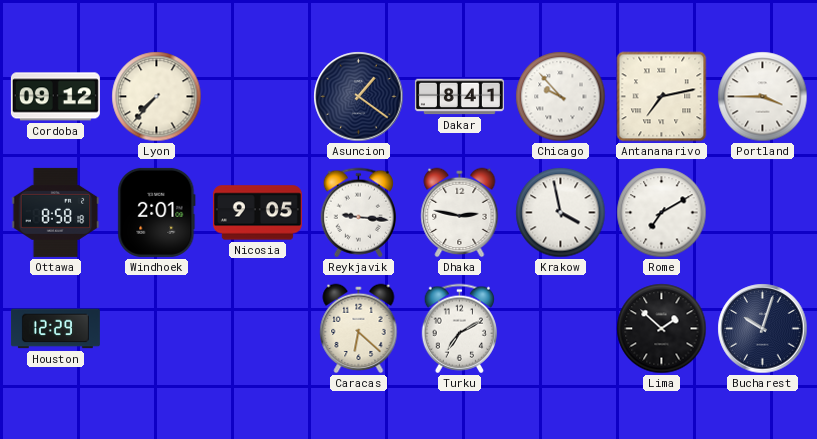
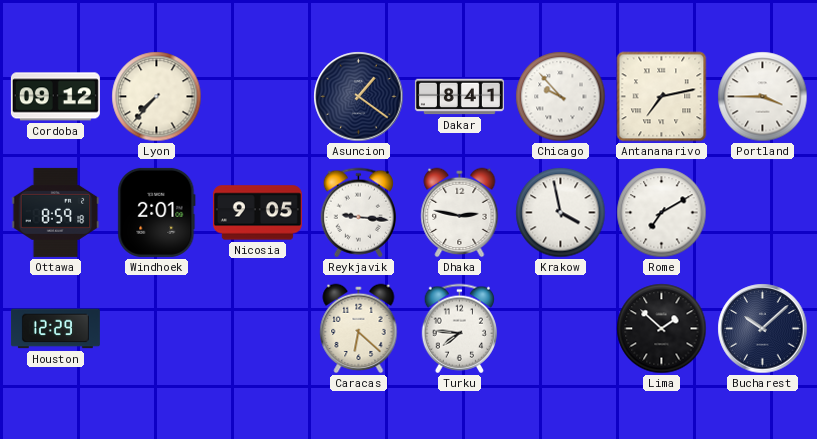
Ottawa: 8:58 -> 8:59
Turku: 7:10 -> 7:46
Bucharest: 10:03 -> 10:08
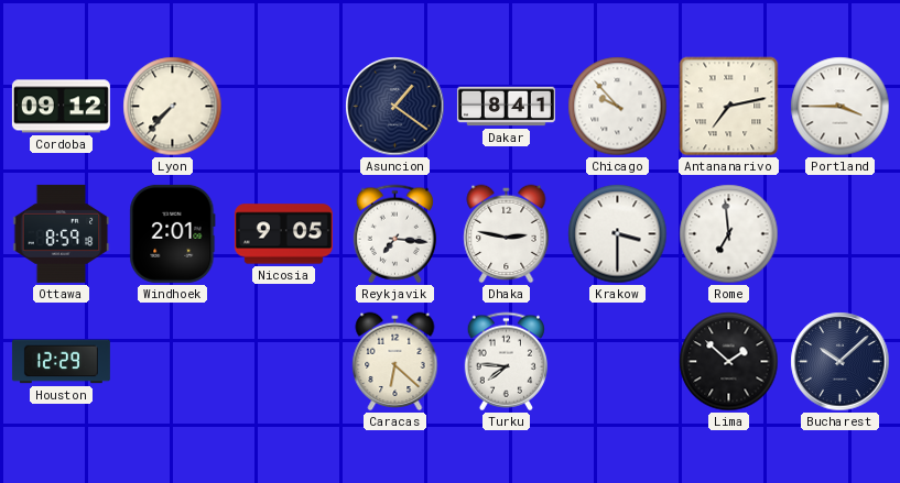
Reykjavik: 9:16 -> 7:16
Krakow: 3:58 -> 3:30
Rome: 7:10 -> 6:59
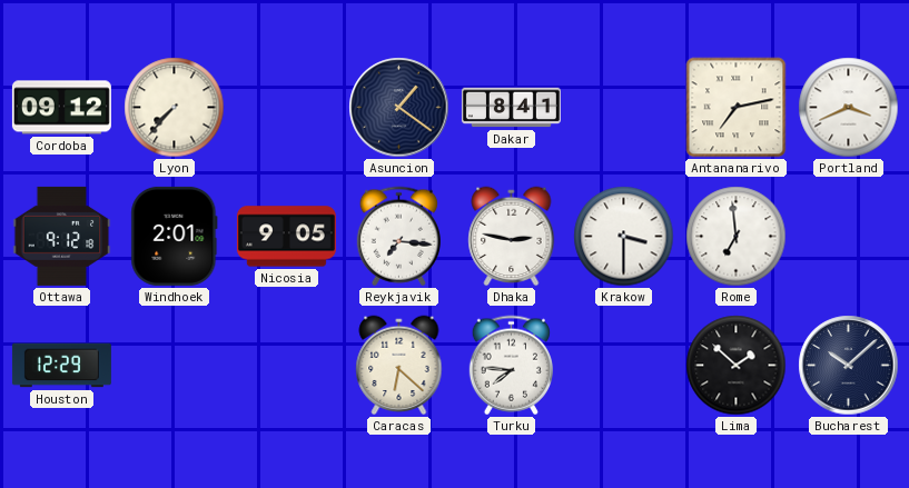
Chicago: 9:53 -> none
Portland: 3:45 -> 3:41
Ottawa: 8:59 -> 9:12
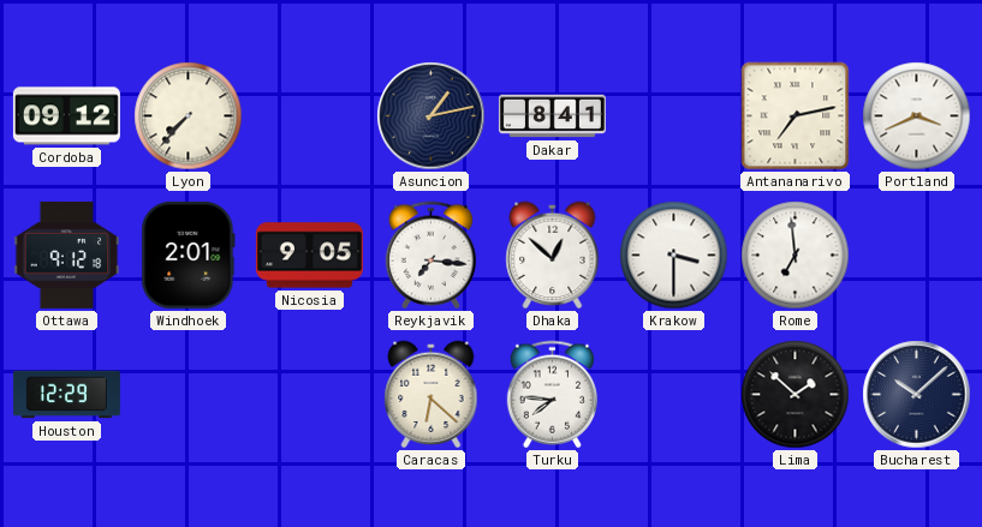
Asuncion: 1:21 -> 1:13
Dhaka: 2:47 -> 12:52
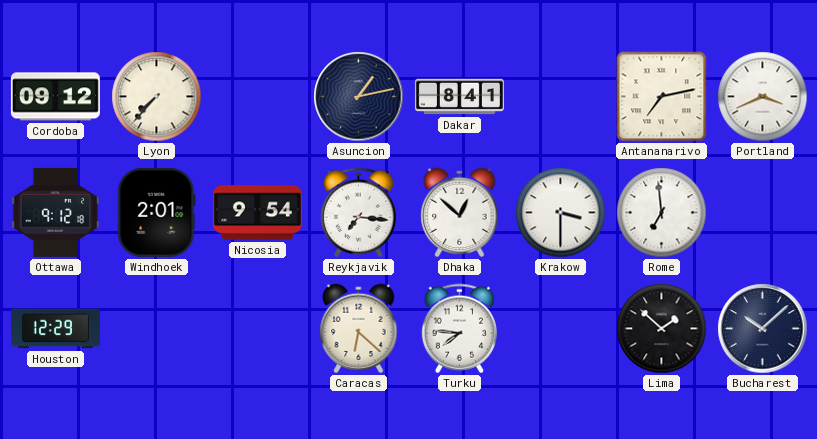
Nicosia: 9:05 -> 9:54
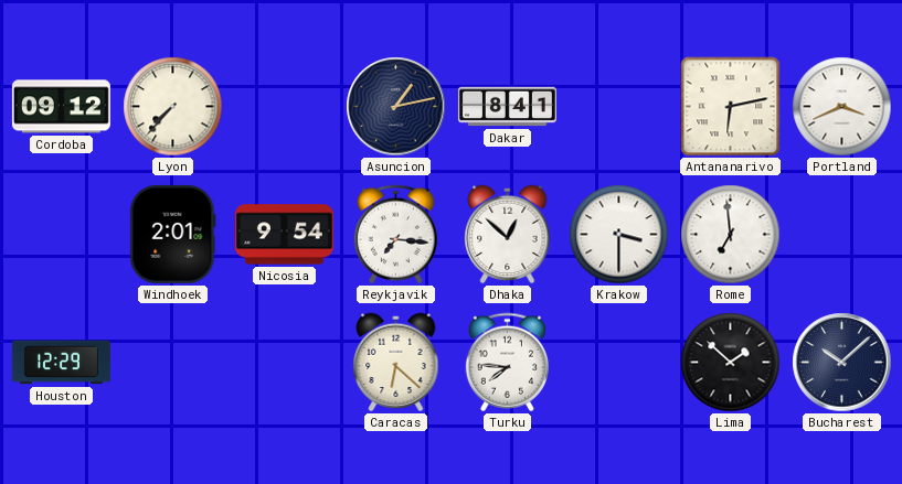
Antananarivo: 7:13 -> 6:13
Ottawa: 9:12 -> none
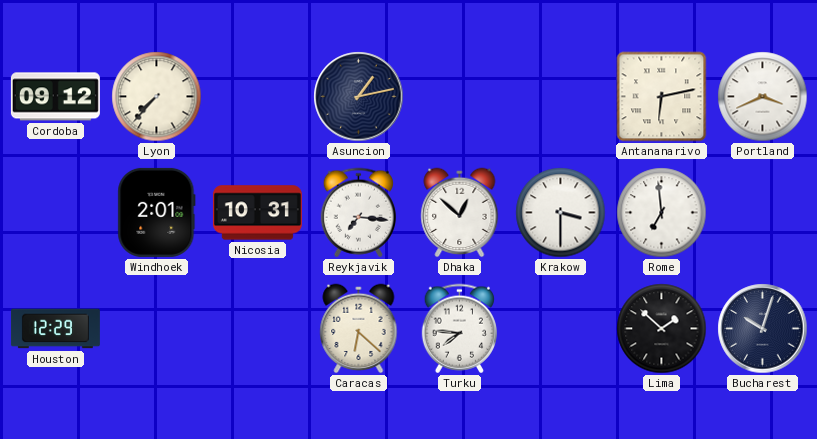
Dakar: 8:41 -> none
Nicosia: 9:54 -> 10:31
Bucharest: 10:08 -> 10:03
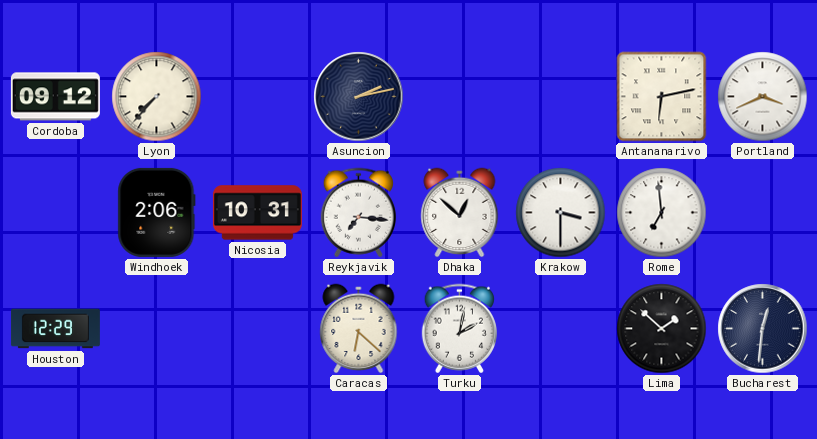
Asuncion: 1:13 -> 2:13
Windhoek: 2:01 -> 2:06
Turku: 7:46 -> 2:02
Bucharest: 10:03 -> 12:31
